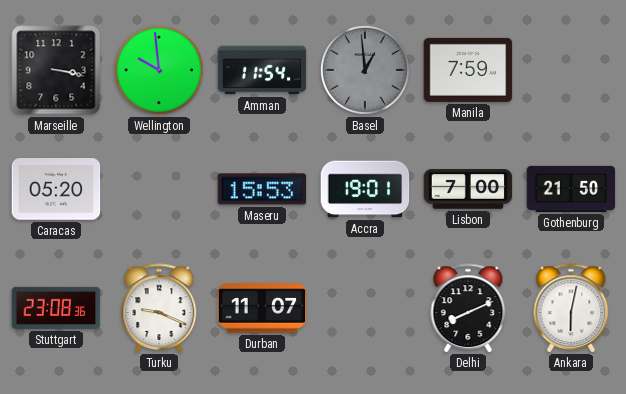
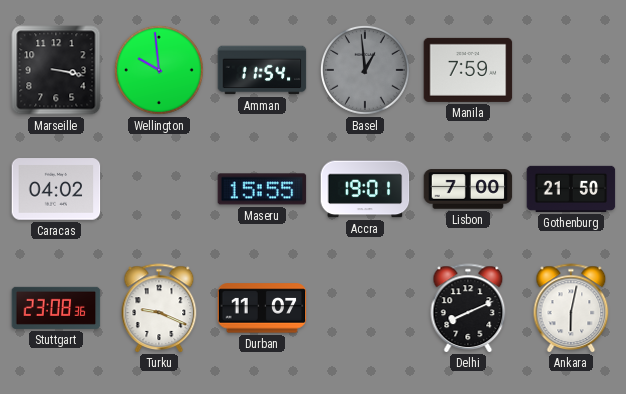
Caracas: 05:20 -> 04:02
Maseru: 15:53 -> 15:55
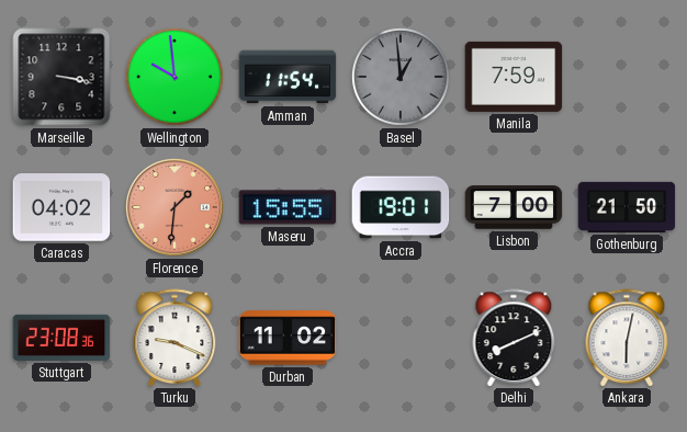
Florence: none -> 1:31
Durban: 11:07 -> 11:02
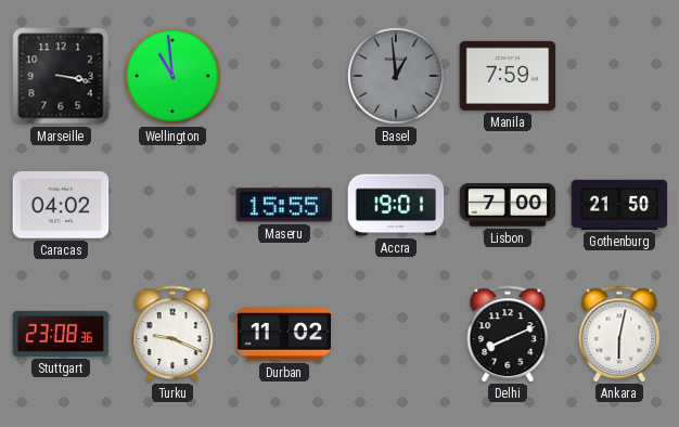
Wellington: 9:59 -> 10:59
Amman: 11:54 -> none
Florence: 1:31 -> none
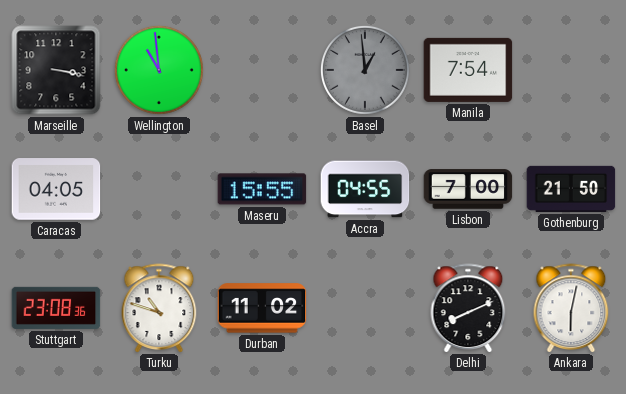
Manila: 7:59 -> 7:54
Caracas: 04:02 -> 04:05
Accra: 19:01 -> 04:55
Turku: 9:19 -> 10:48
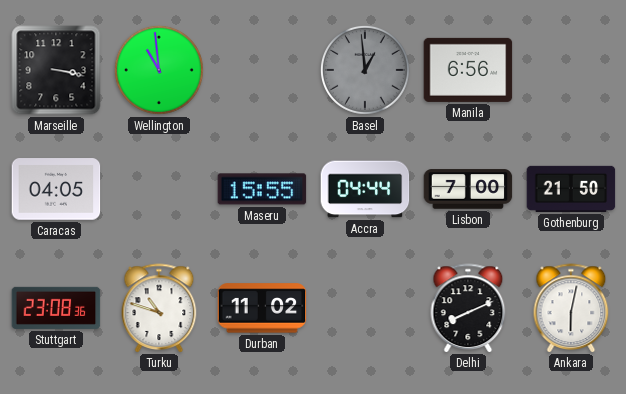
Manila: 7:54 -> 6:56
Accra: 04:55 -> 04:44
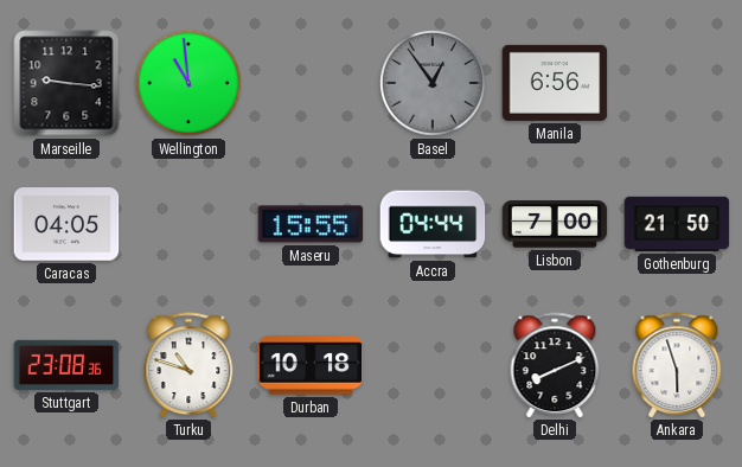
Marseille: 3:17 -> 9:16
Basel: 12:59 -> 12:54
Durban: 11:02 -> 10:18
Ankara: 6:02 -> 5:57
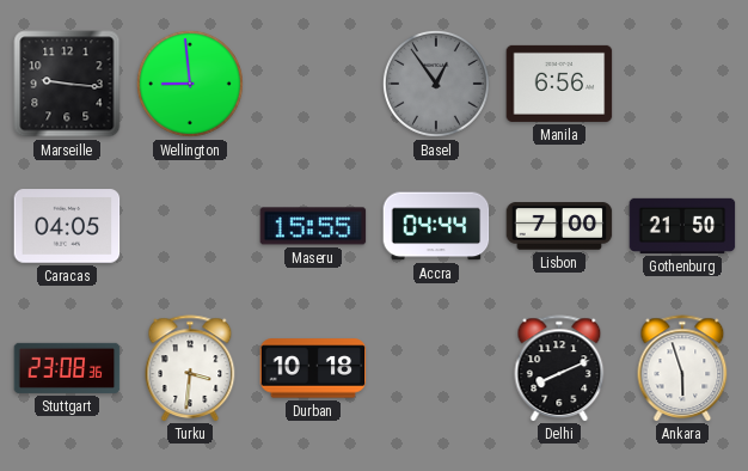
Wellington: 10:59 -> 8:59
Turku: 10:48 -> 3:31
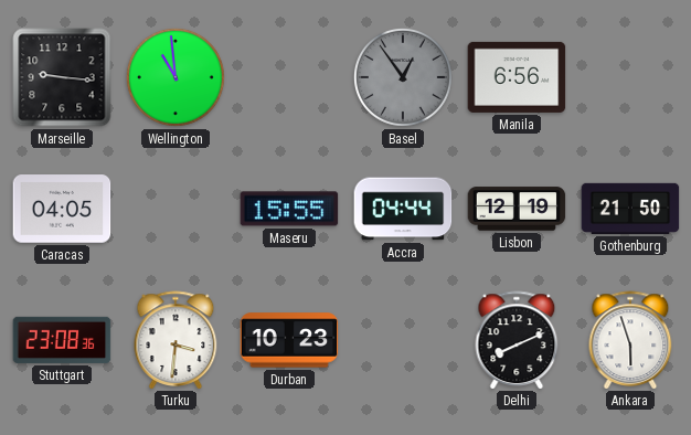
Wellington: 8:59 -> 10:59
Lisbon: 7:00 -> 12:19
Durban: 10:18 -> 10:23
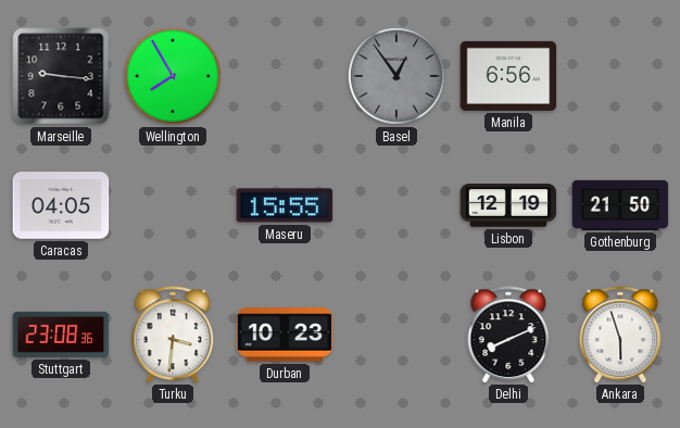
Wellington: 10:59 -> 7:55
Accra: 04:44 -> none
